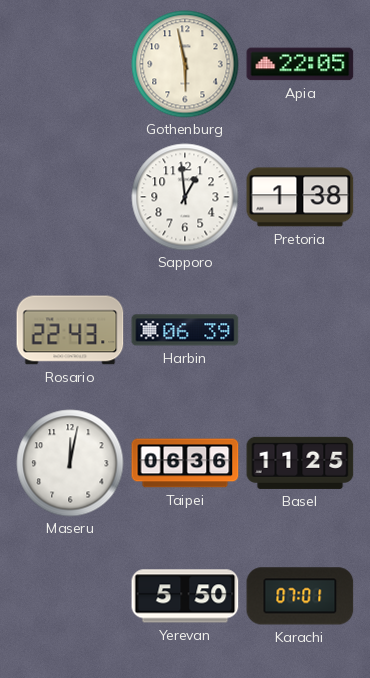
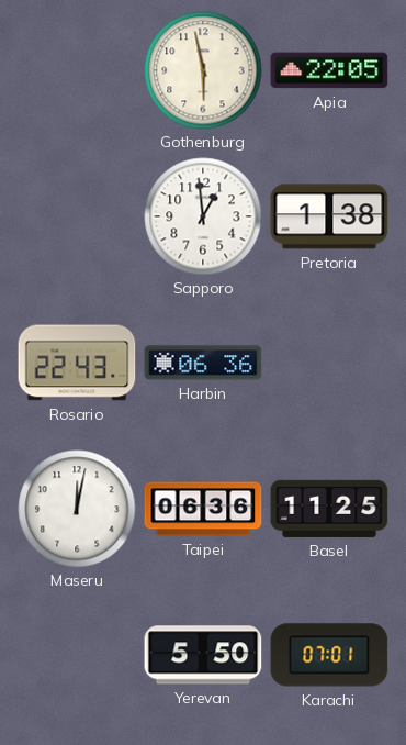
Harbin: 06:39 -> 06:36
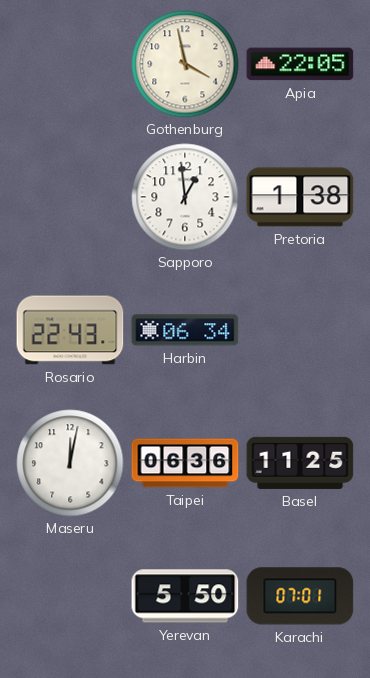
Gothenburg: 5:58 -> 3:58
Harbin: 06:36 -> 06:34
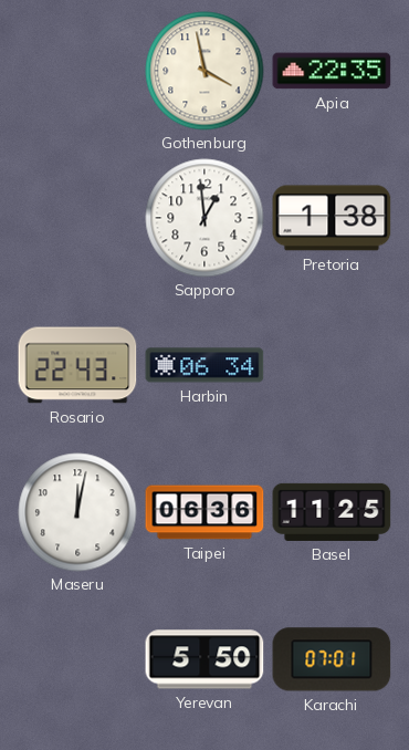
Apia: 22:05 -> 22:35
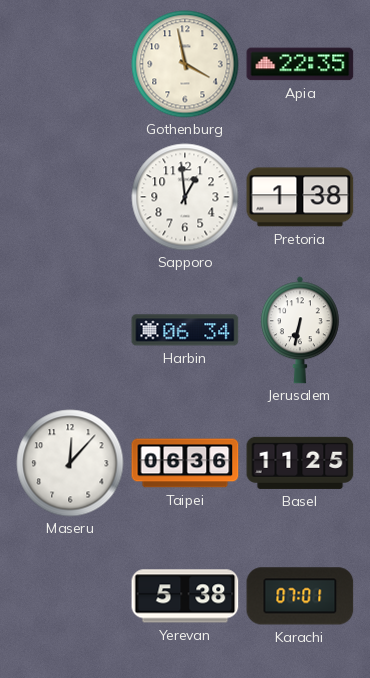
Rosario: 22:43 -> none
Jerusalem: none -> 6:32
Maseru: 12:02 -> 12:07
Yerevan: 5:50 -> 5:38
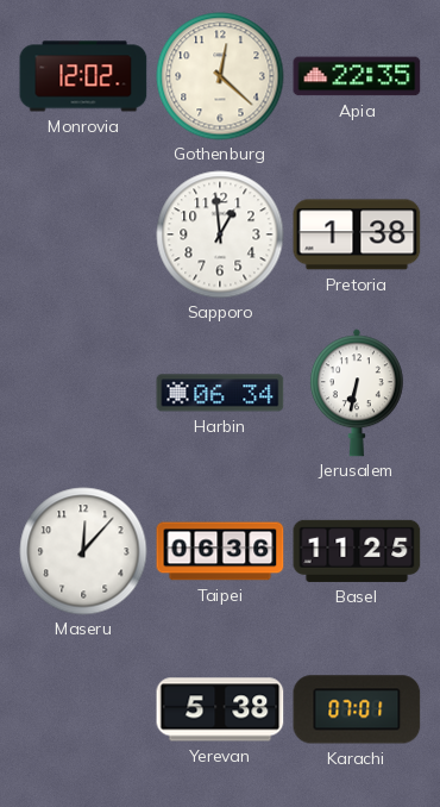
Monrovia: none -> 12:02
Gothenburg: 3:58 -> 12:22
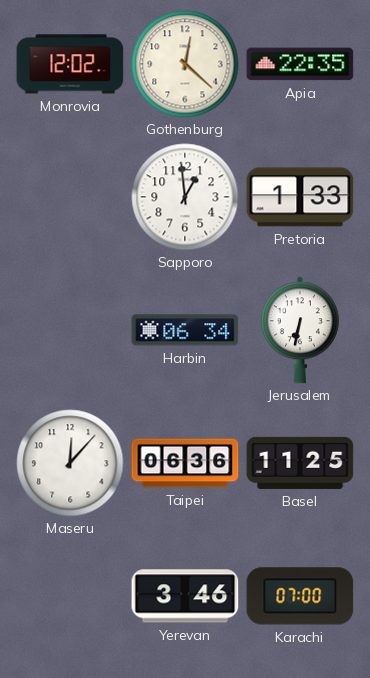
Pretoria: 1:38 -> 1:33
Yerevan: 5:38 -> 3:46
Karachi: 07:01 -> 07:00
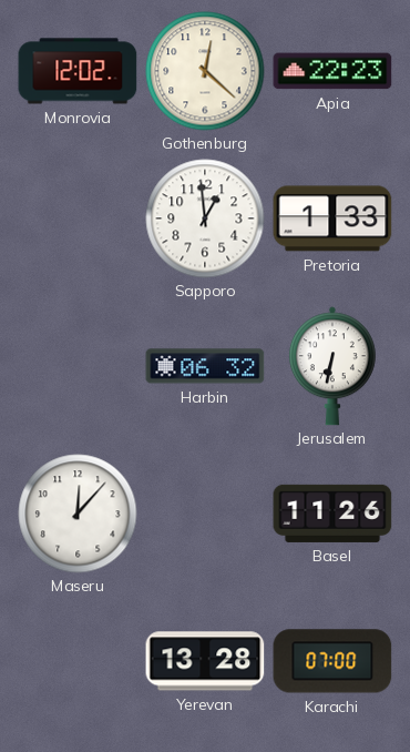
Apia: 22:35 -> 22:23
Harbin: 06:34 -> 06:32
Taipei: 06:36 -> none
Basel: 11:25 -> 11:26
Yerevan: 3:46 -> 13:28
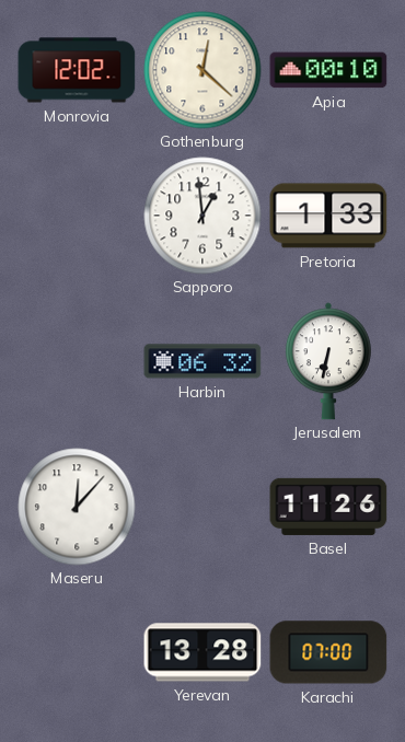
Apia: 22:23 -> 00:10
